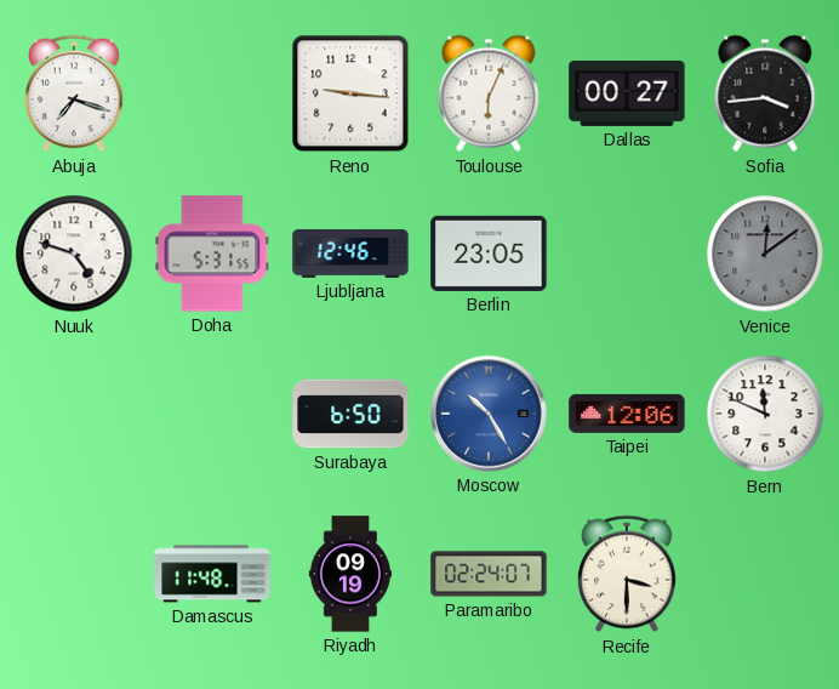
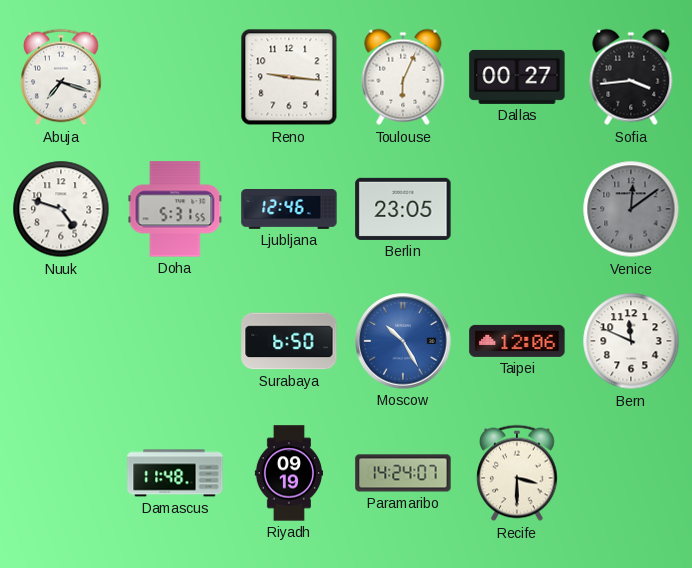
Paramaribo: 02:24 -> 14:24
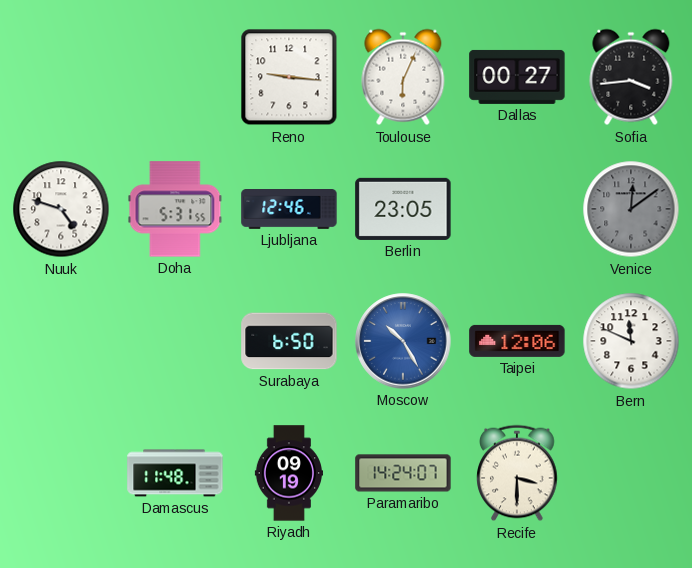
Abuja: 7:18 -> none
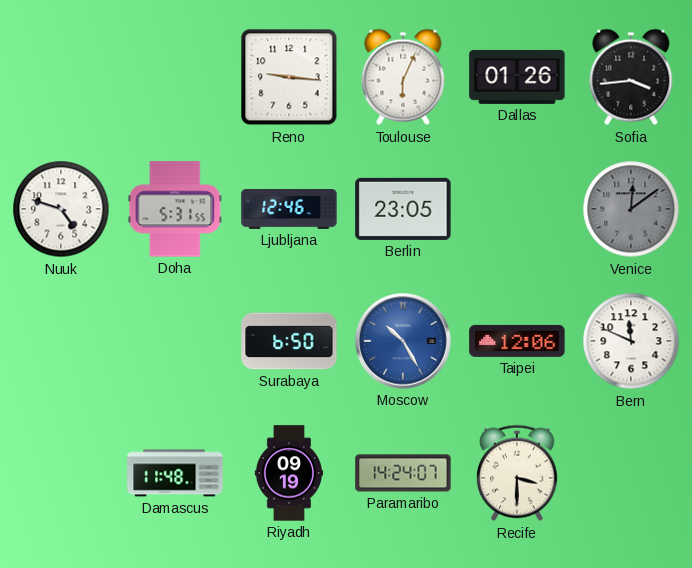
Dallas: 00:27 -> 01:26
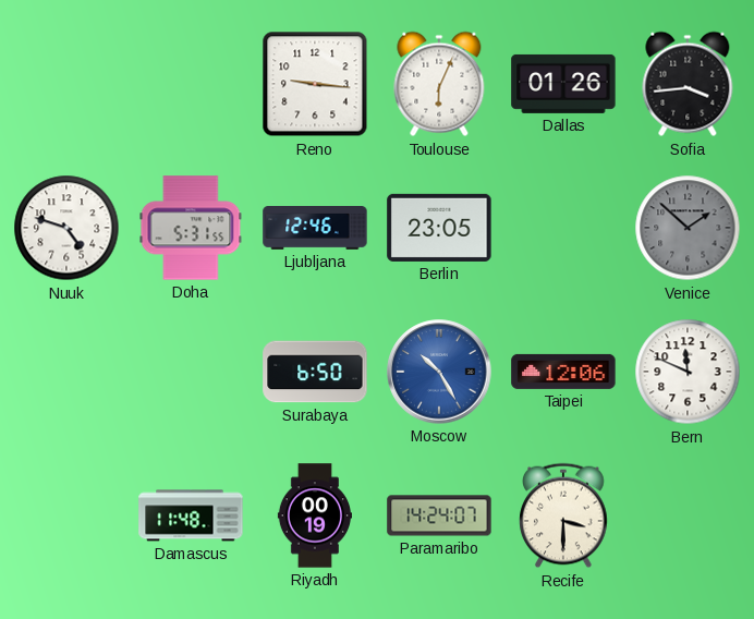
Venice: 12:09 -> 1:52
Riyadh: 09:19 -> 00:19
